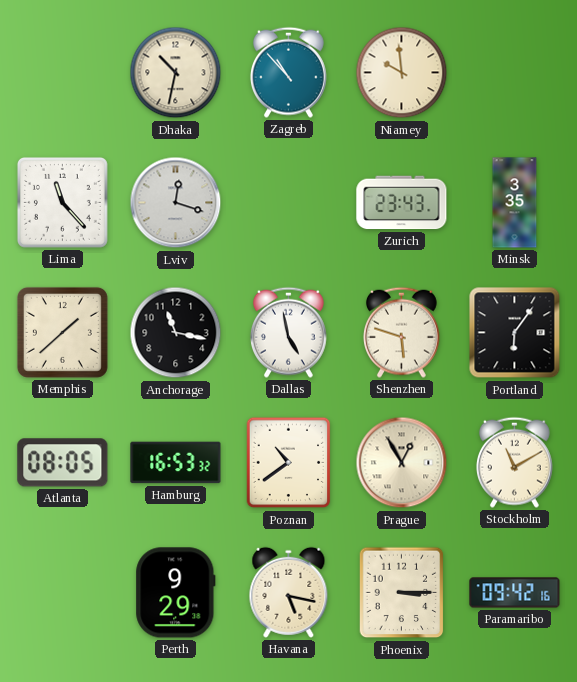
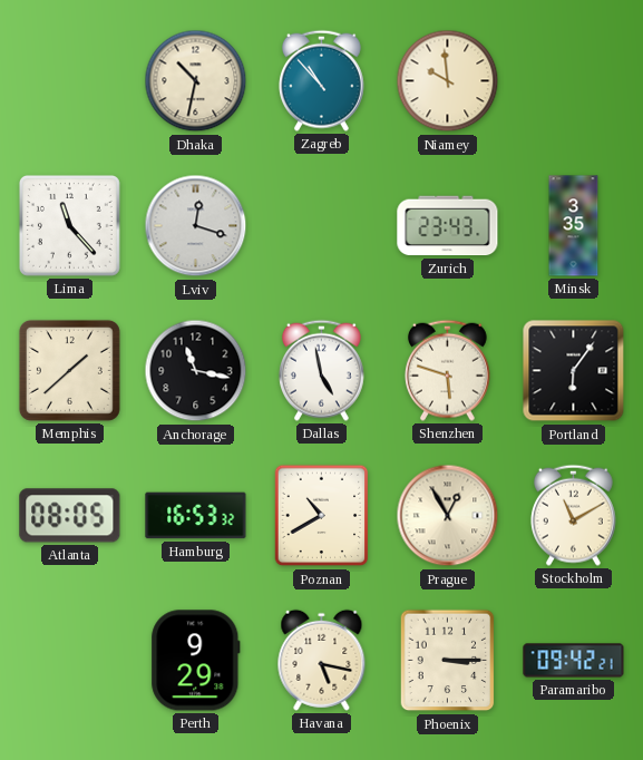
Poznan: 10:39 -> 10:40
Paramaribo: 09:42:16 -> 09:42:21
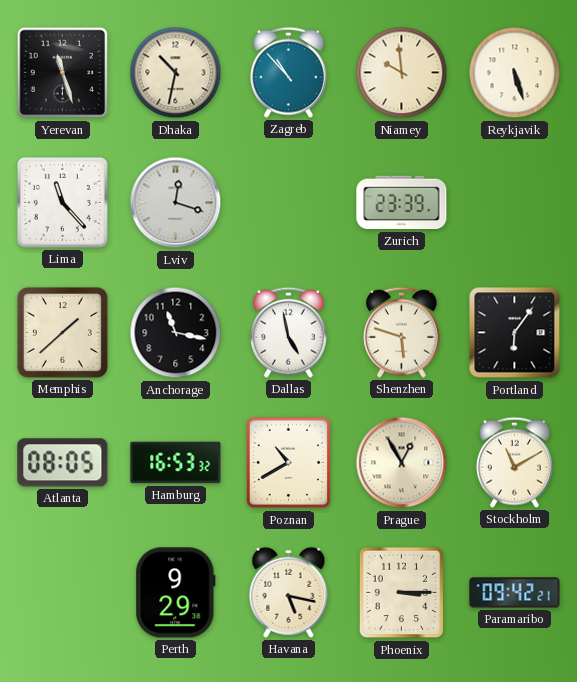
Yerevan: none -> 11:27
Reykjavik: none -> 5:27
Zurich: 23:43 -> 23:39
Minsk: 3:35 -> none
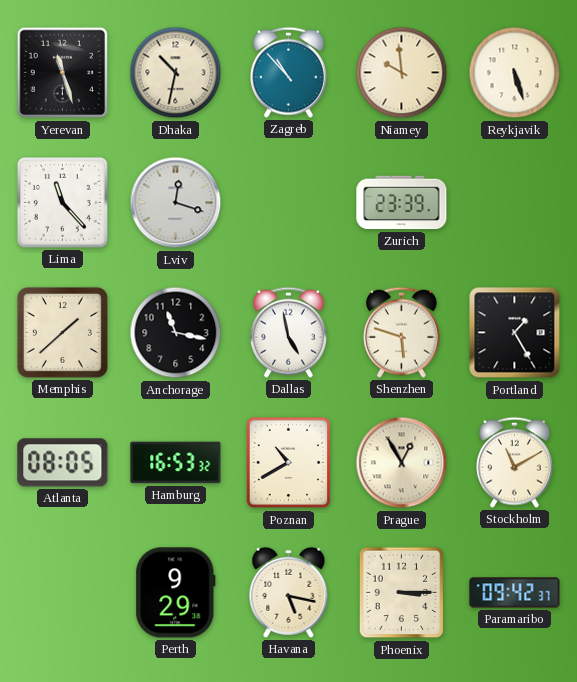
Portland: 6:06 -> 1:25
Paramaribo: 09:42:21 -> 09:42:37
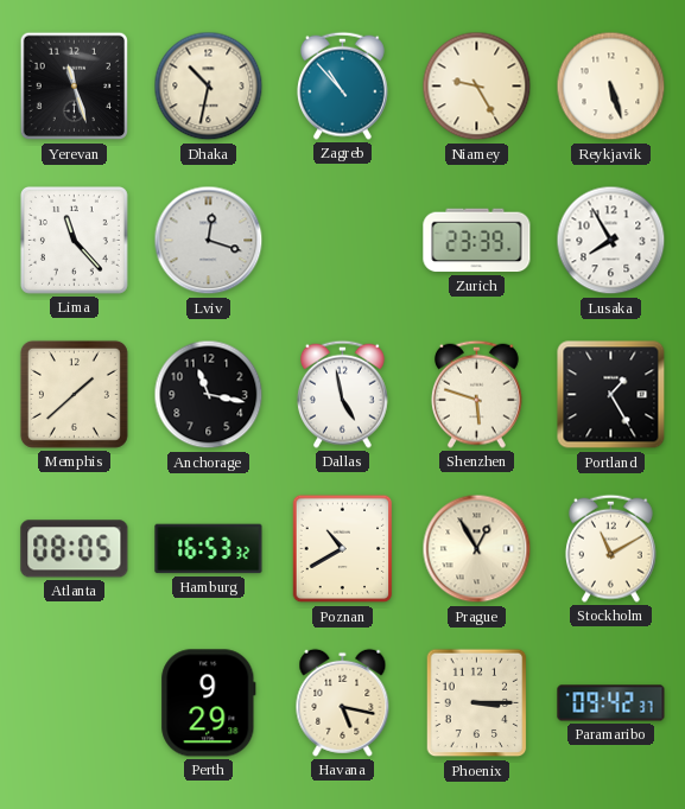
Niamey: 9:59 -> 9:25
Lusaka: none -> 7:55
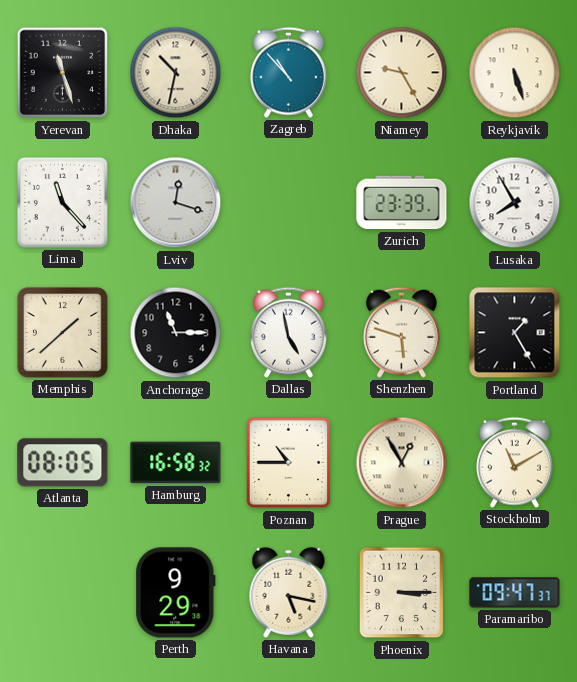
Anchorage: 11:17 -> 11:15
Hamburg: 16:53 -> 16:58
Poznan: 10:40 -> 10:45
Paramaribo: 09:42 -> 09:47
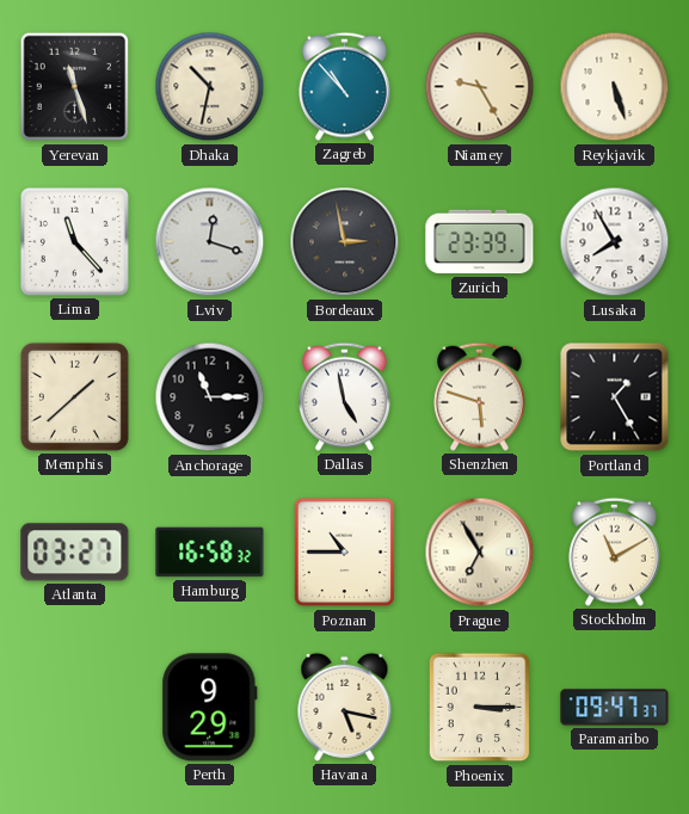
Bordeaux: none -> 2:58
Atlanta: 08:05 -> 03:27
Prague: 12:55 -> 6:55
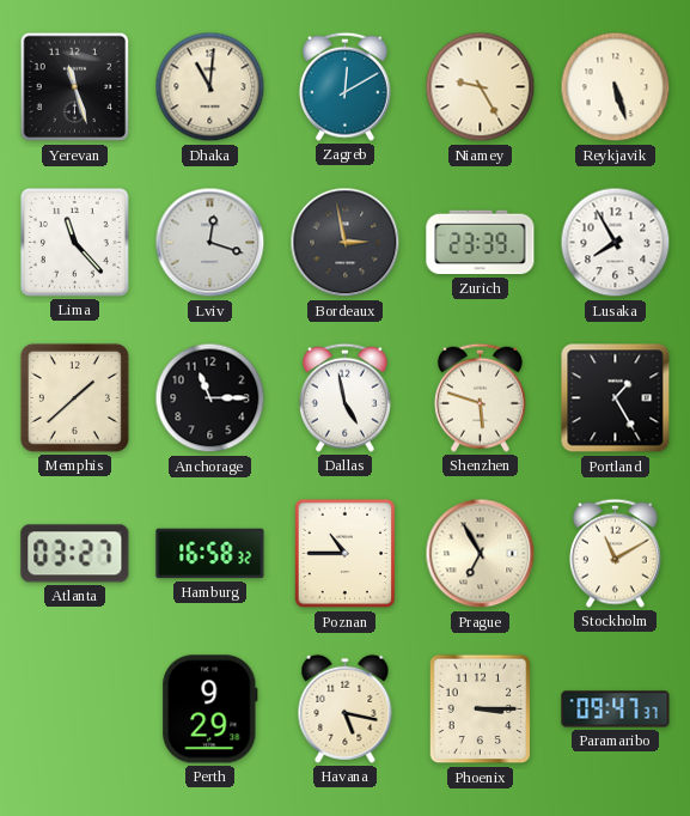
Dhaka: 10:32 -> 11:01
Zagreb: 10:53 -> 12:10
